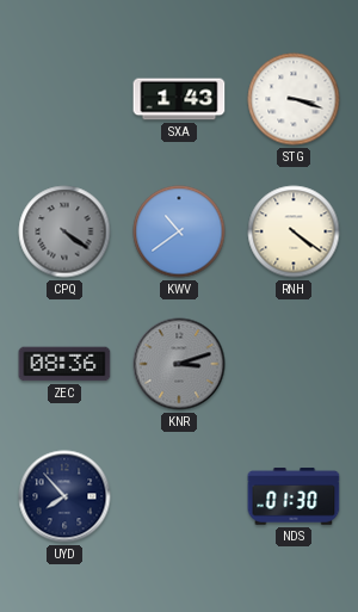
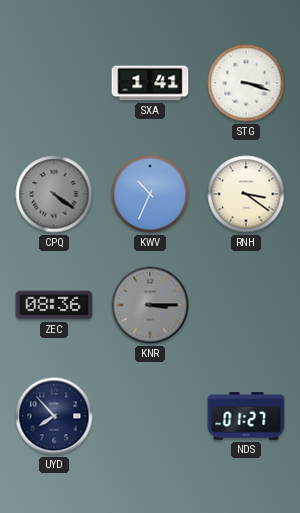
SXA: 1:43 -> 1:41
KWV: 10:39 -> 10:34
RNH: 4:21 -> 3:21
KNR: 3:12 -> 3:15
NDS: 01:30 -> 01:27
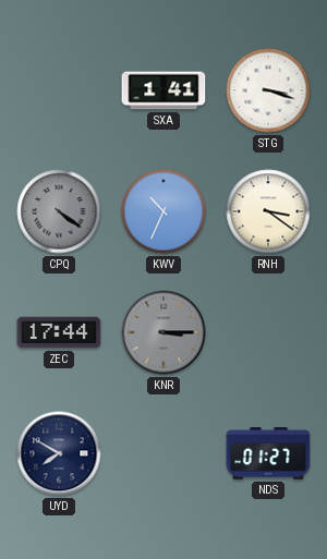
ZEC: 08:36 -> 17:44
UYD: 7:53 -> 7:50
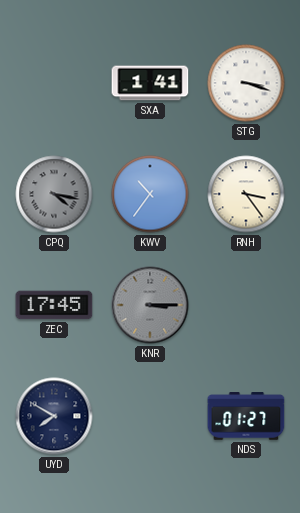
CPQ: 4:21 -> 4:17
KWV: 10:34 -> 10:36
RNH: 3:21 -> 3:24
ZEC: 17:44 -> 17:45
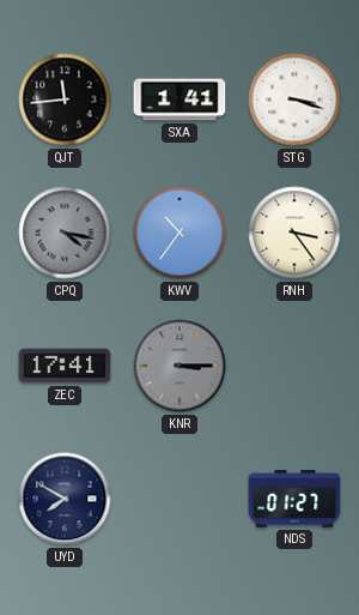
QJT: none -> 11:44
ZEC: 17:45 -> 17:41
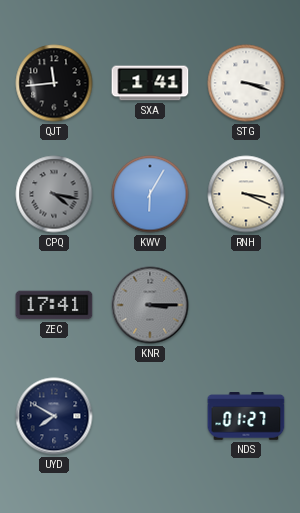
KWV: 10:36 -> 6:05
RNH: 3:24 -> 3:19
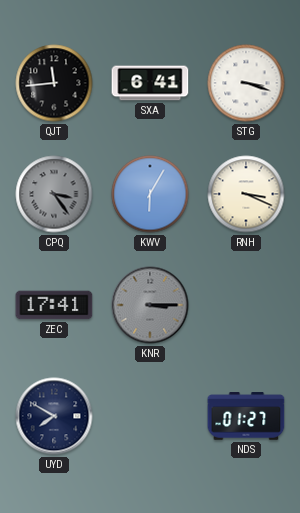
SXA: 1:41 -> 6:41
CPQ: 4:17 -> 3:24
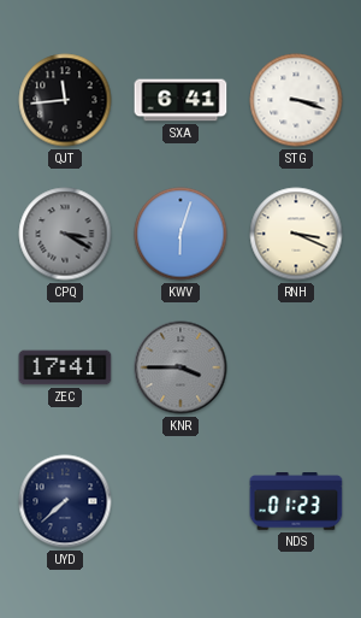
CPQ: 3:24 -> 3:20
KWV: 6:05 -> 6:03
KNR: 3:15 -> 3:45
UYD: 7:50 -> 7:38
NDS: 01:27 -> 01:23
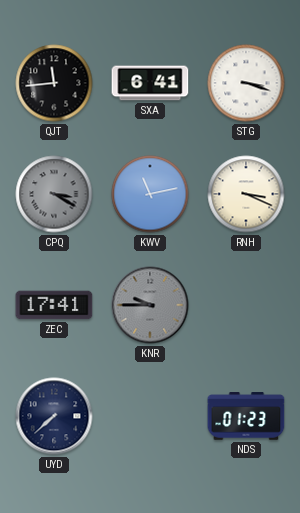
KWV: 6:03 -> 11:13
KNR: 3:45 -> 9:45
